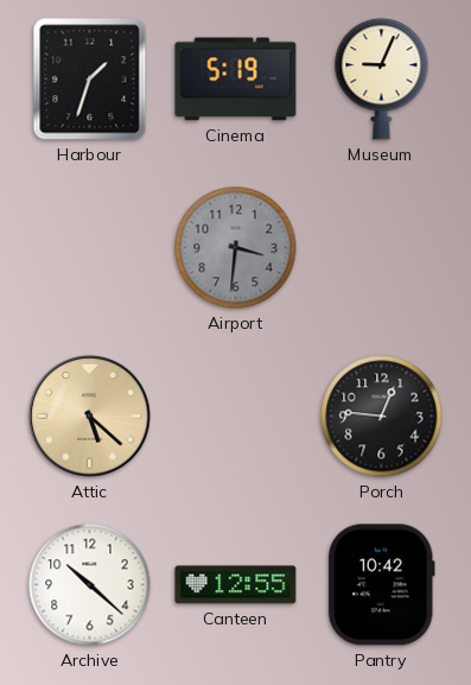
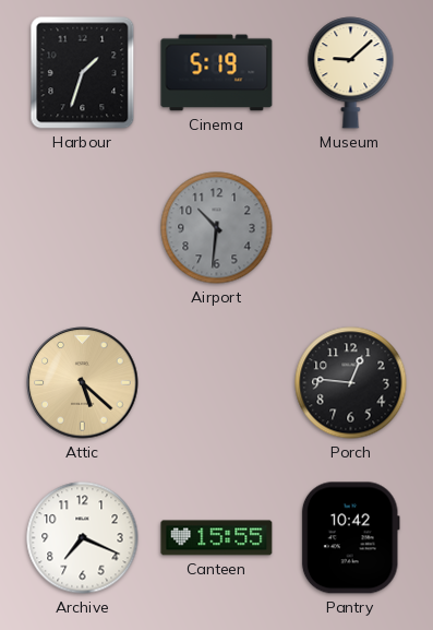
Museum: 9:04 -> 9:08
Airport: 3:31 -> 10:31
Archive: 10:22 -> 7:19
Canteen: 12:55 -> 15:55
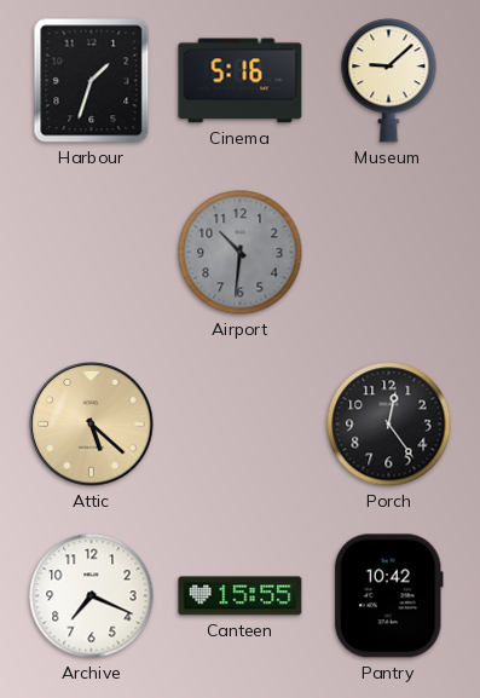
Cinema: 5:19 -> 5:16
Porch: 12:46 -> 12:24
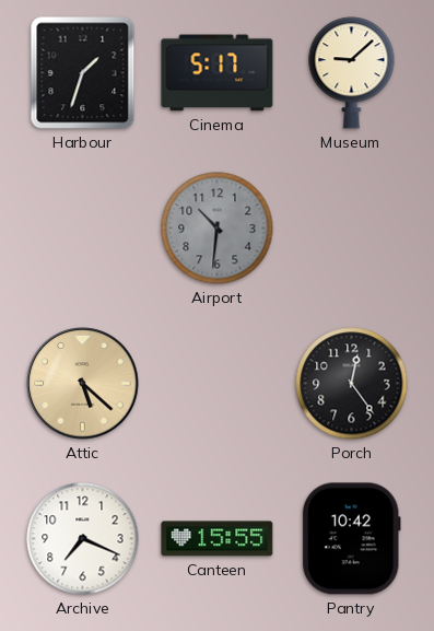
Cinema: 5:16 -> 5:17
